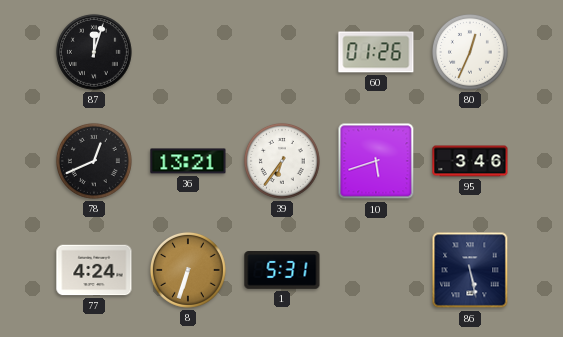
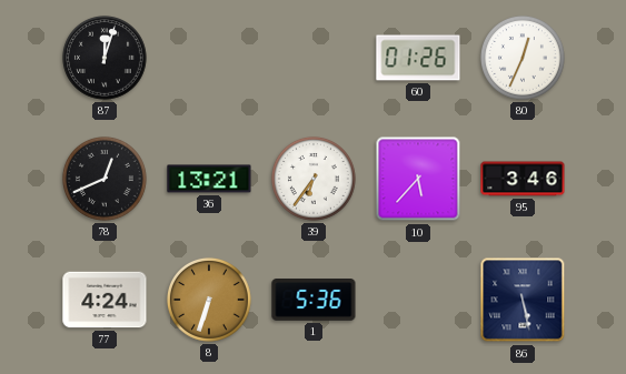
10: 5:42 -> 5:37
1: 5:31 -> 5:36
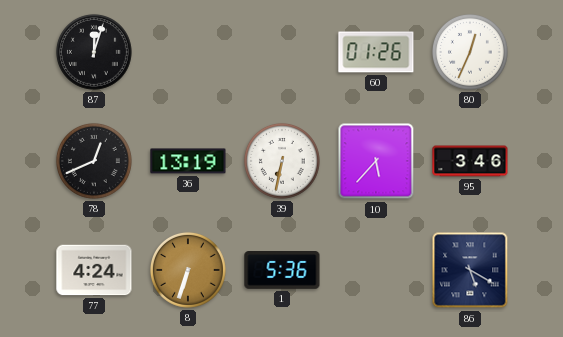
36: 13:21 -> 13:19
39: 6:36 -> 6:32
86: 5:28 -> 5:20
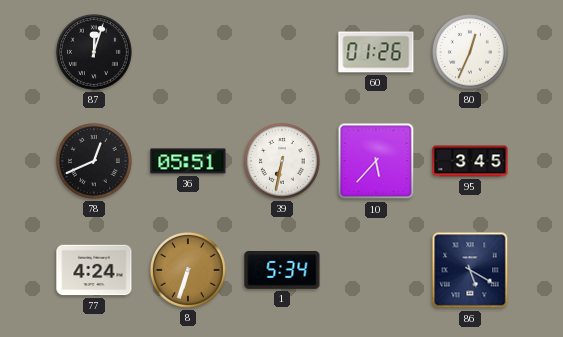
36: 13:19 -> 05:51
95: 3:46 -> 3:45
1: 5:36 -> 5:34
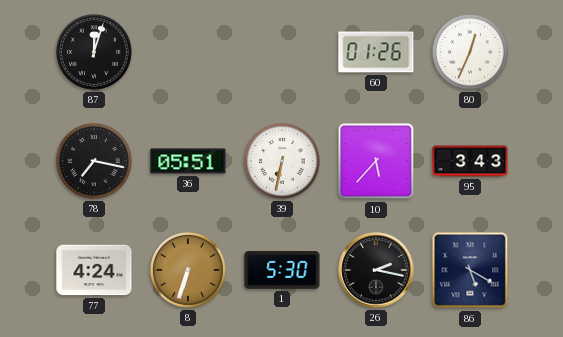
78: 12:41 -> 7:17
95: 3:45 -> 3:43
1: 5:34 -> 5:30
26: none -> 2:17
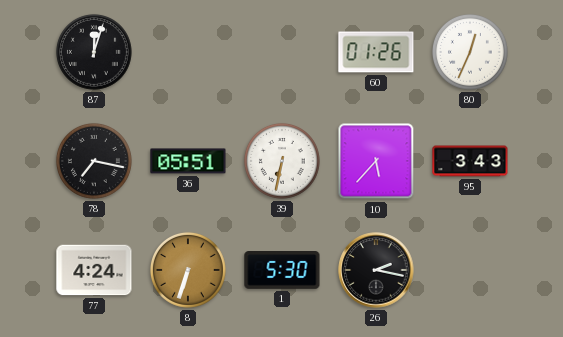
86: 5:20 -> none
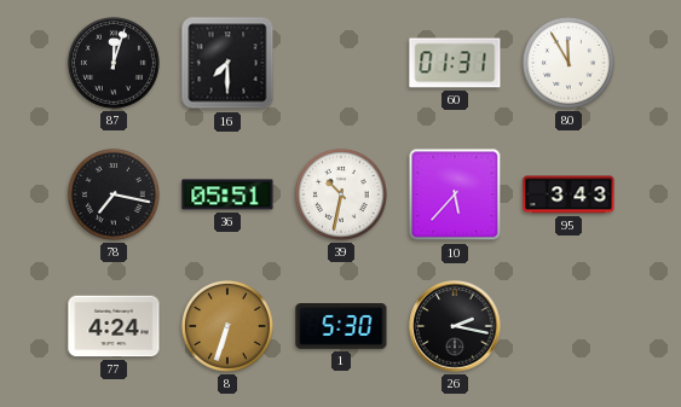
16: none -> 7:30
60: 01:26 -> 01:31
80: 12:34 -> 11:55
39: 6:32 -> 10:32
